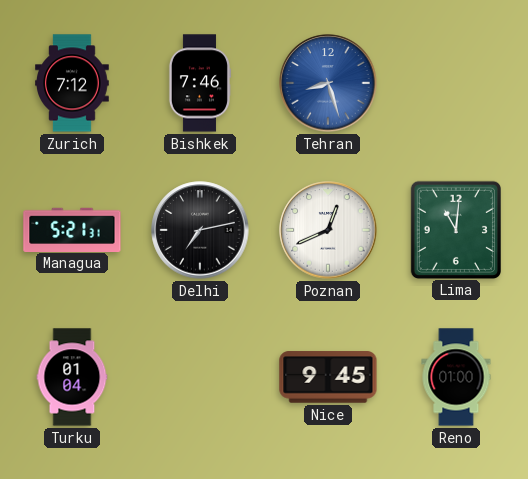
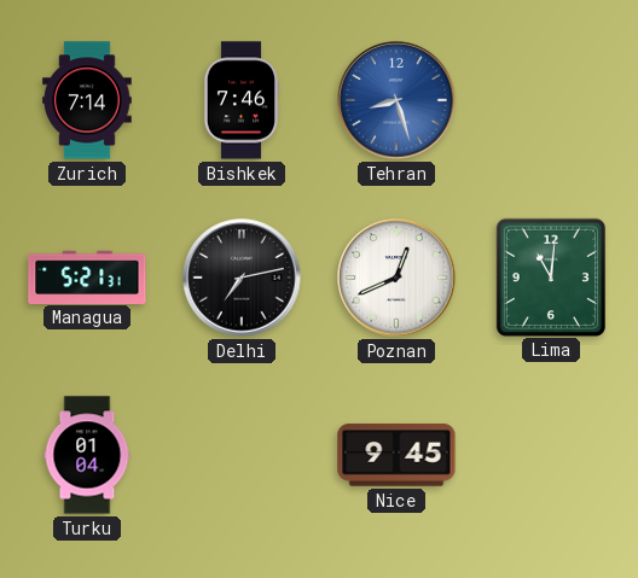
Zurich: 7:12 -> 7:14
Reno: 01:00 -> none
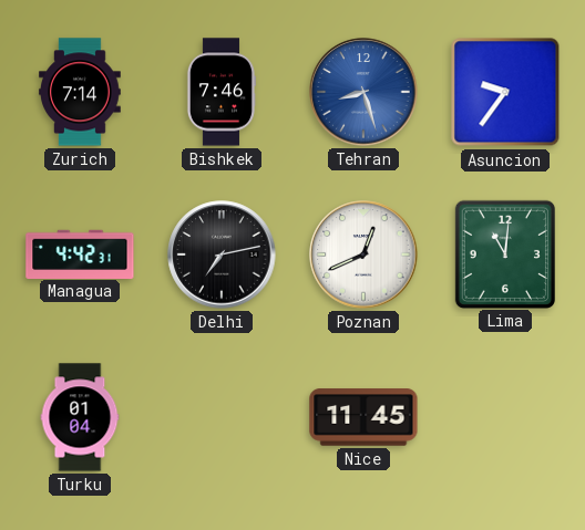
Asuncion: none -> 9:36
Managua: 5:21 -> 4:42
Nice: 9:45 -> 11:45
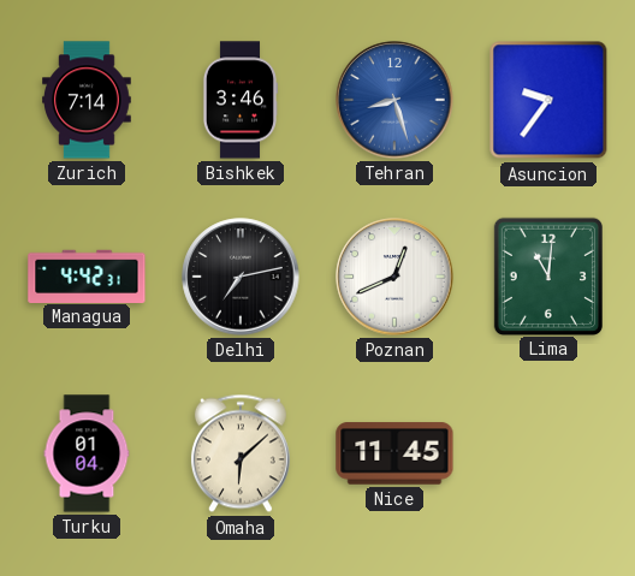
Bishkek: 7:46 -> 3:46
Omaha: none -> 6:08
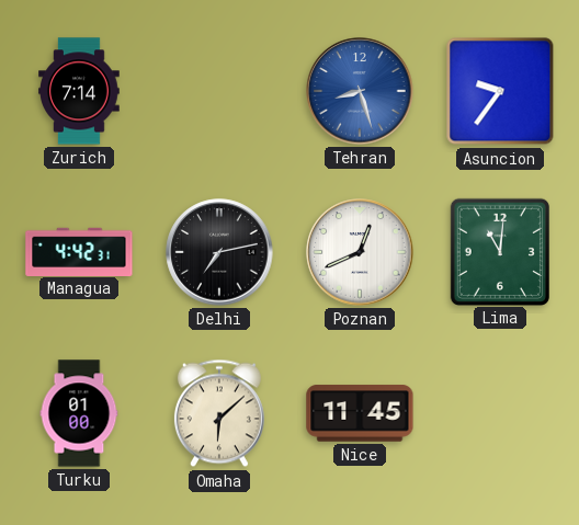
Bishkek: 3:46 -> none
Turku: 01:04 -> 01:00
